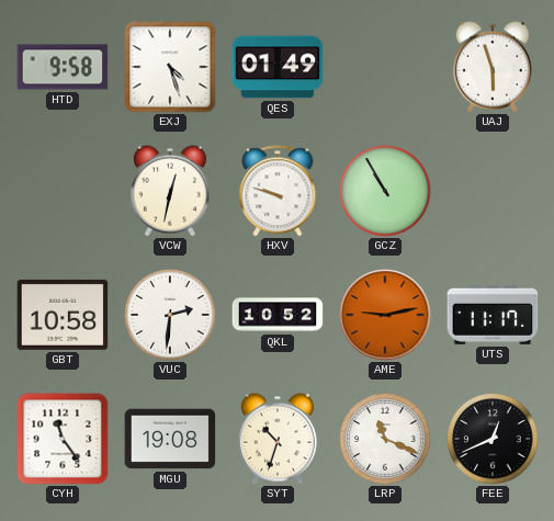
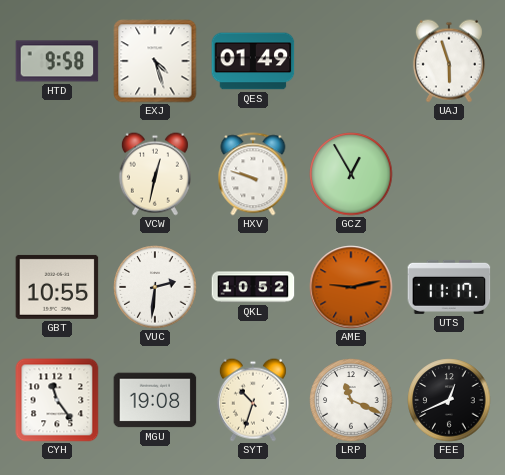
GCZ: 10:55 -> 12:55
GBT: 10:58 -> 10:55
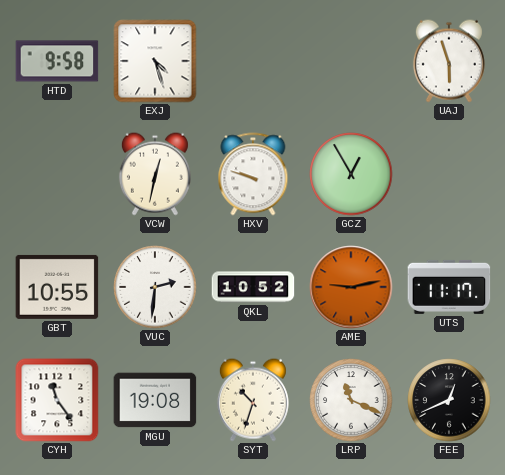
QES: 01:49 -> none
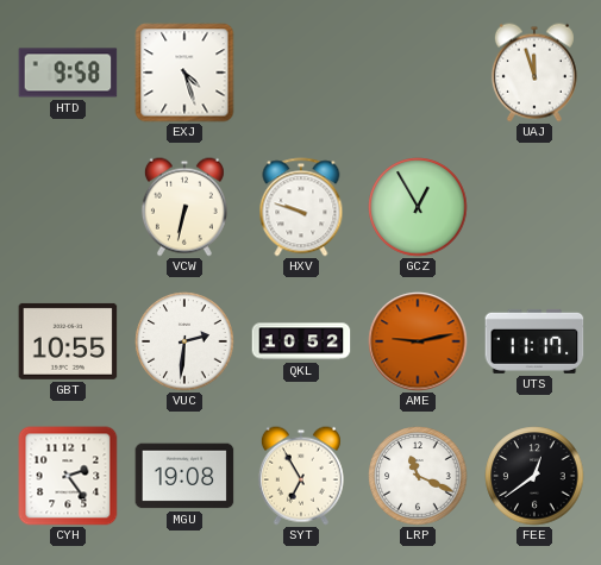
UAJ: 5:57 -> 11:57
VCW: 12:32 -> 6:32
CYH: 11:24 -> 2:24
SYT: 10:33 -> 6:55
FEE: 12:41 -> 12:39
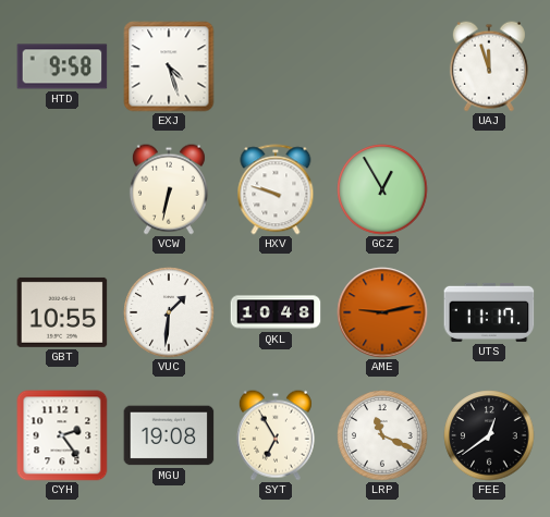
VUC: 2:31 -> 1:31
QKL: 10:52 -> 10:48
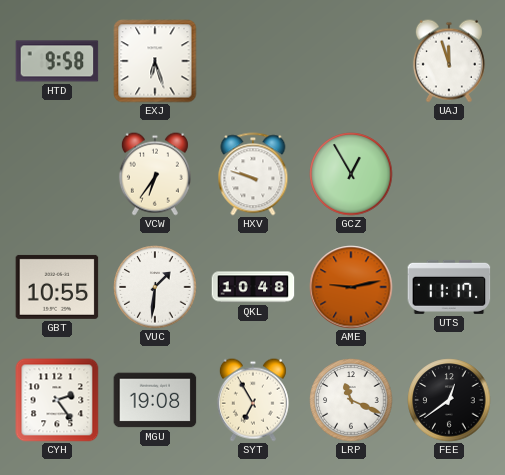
EXJ: 4:27 -> 6:27
VCW: 6:32 -> 6:36
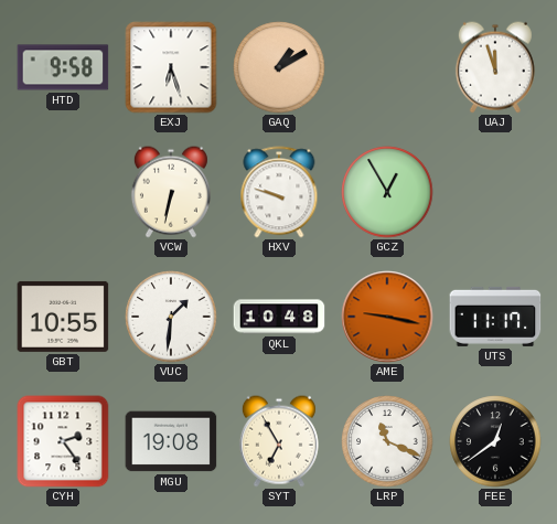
GAQ: none -> 1:10
VCW: 6:36 -> 6:32
AME: 9:13 -> 9:17
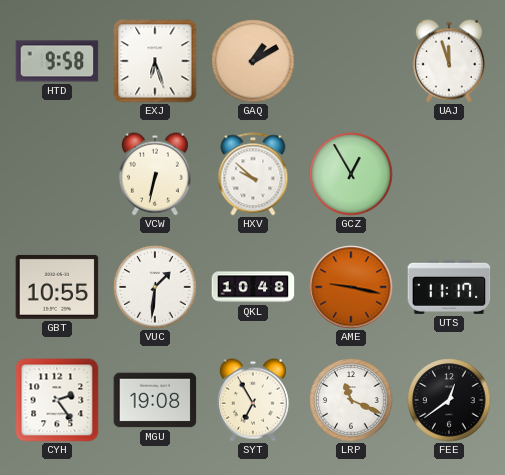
HXV: 9:48 -> 9:52
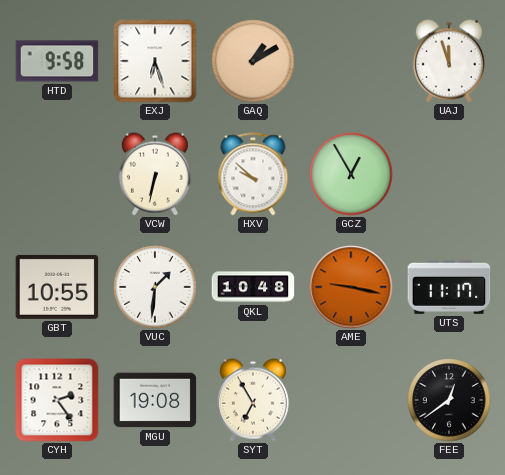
LRP: 11:19 -> none
